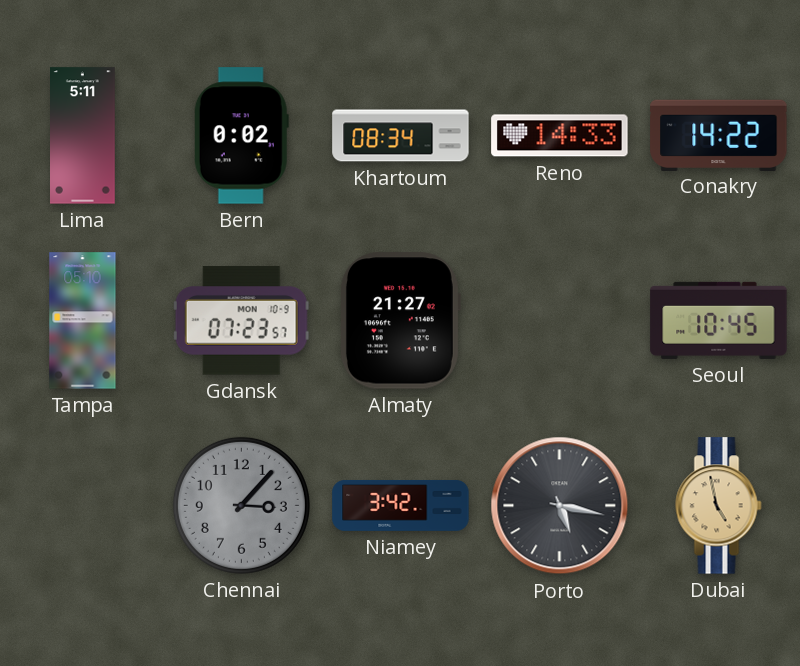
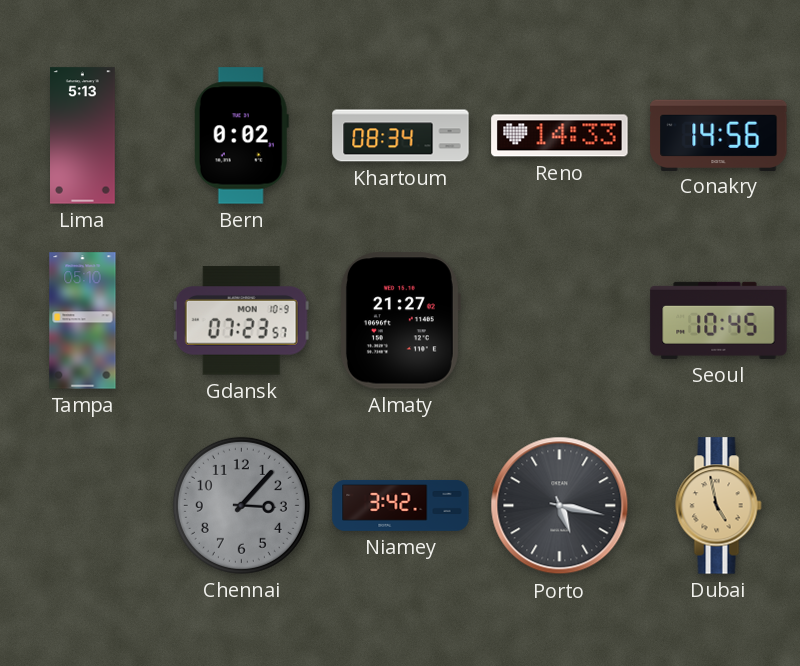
Lima: 5:11 -> 5:13
Conakry: 14:22 -> 14:56
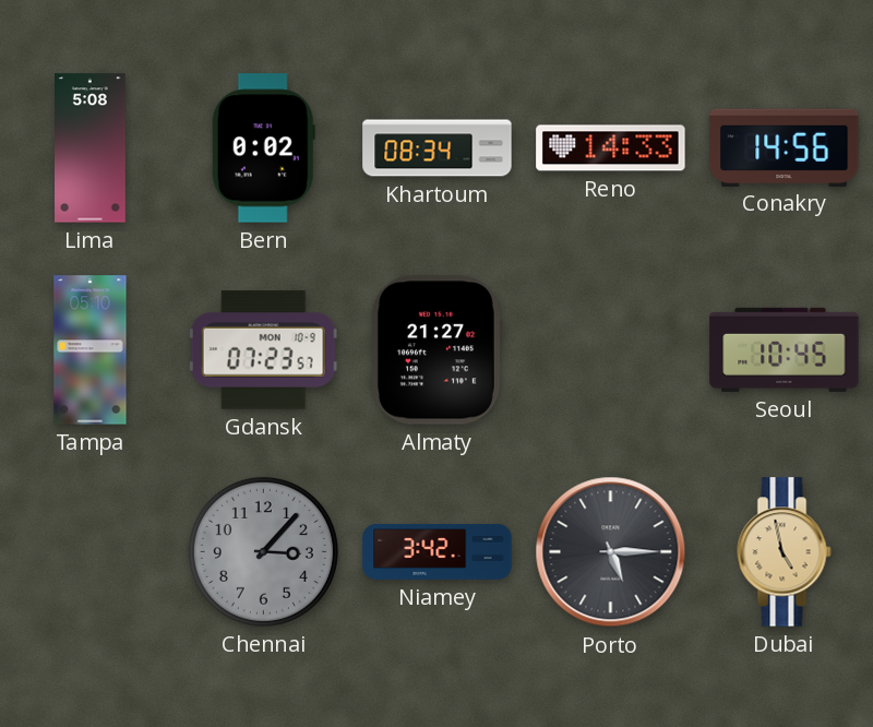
Lima: 5:13 -> 5:08
Porto: 5:17 -> 5:15
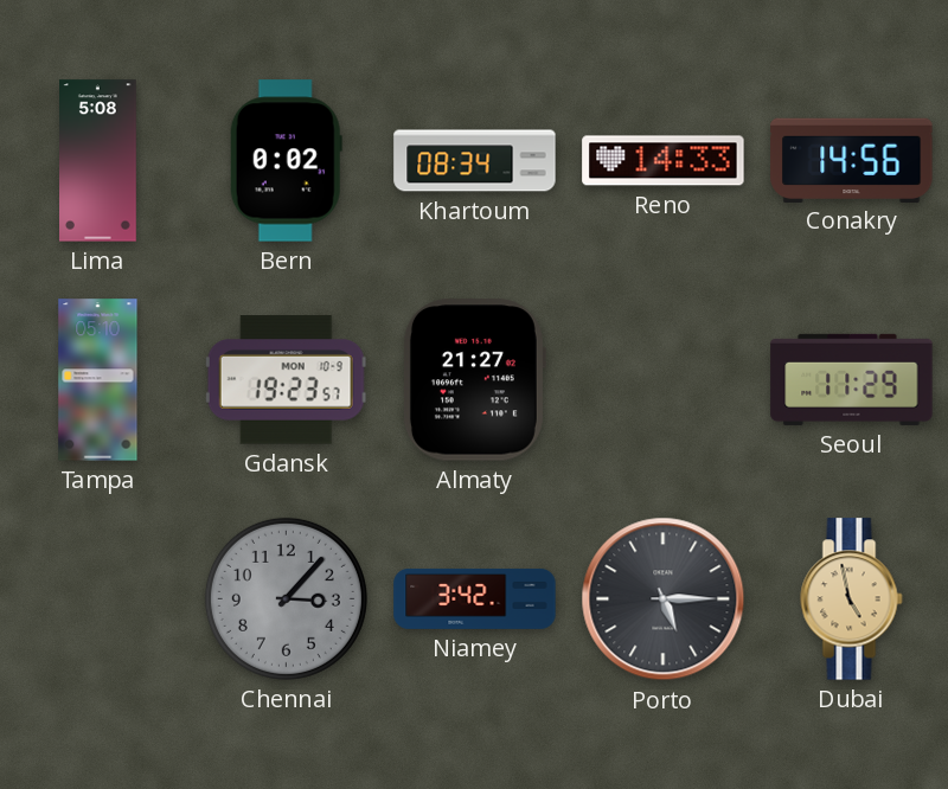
Gdansk: 07:23 -> 19:23
Seoul: 10:45 -> 11:29
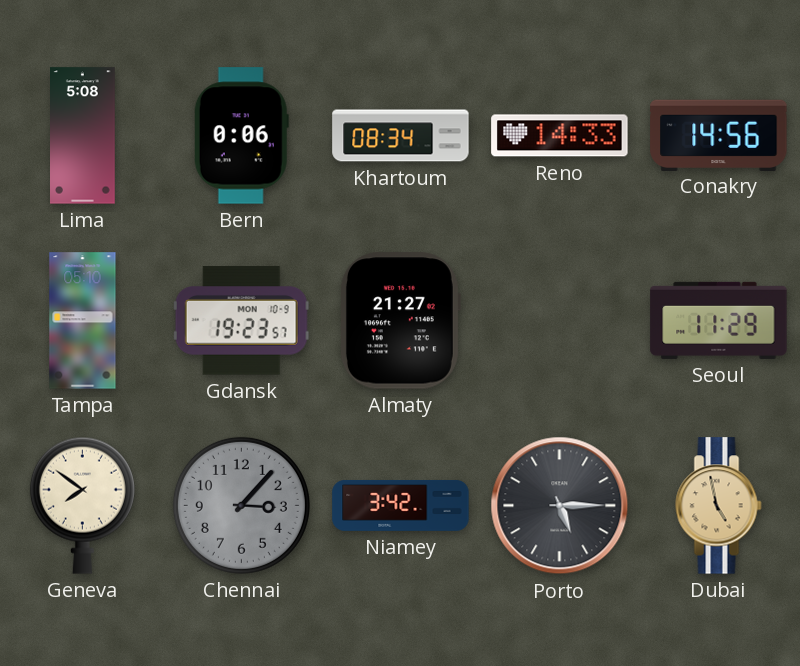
Bern: 0:02 -> 0:06
Geneva: none -> 7:51
